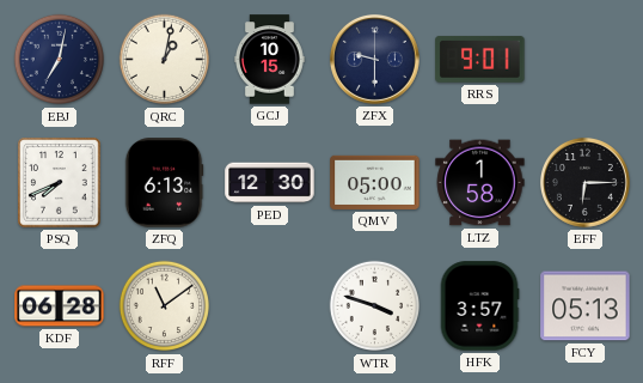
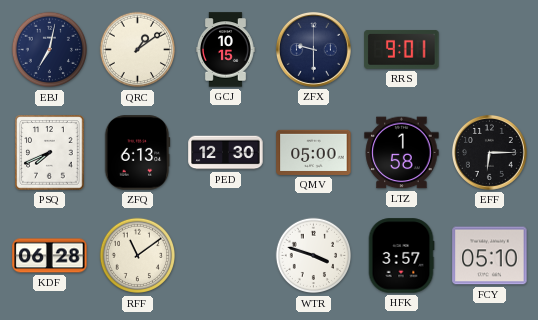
QRC: 1:02 -> 1:09
FCY: 05:13 -> 05:10
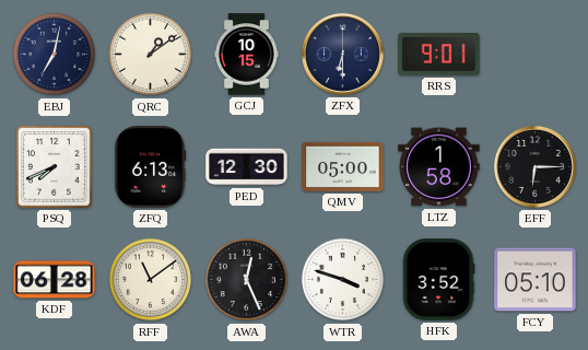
ZFX: 9:30 -> 6:30
AWA: none -> 12:26
HFK: 3:57 -> 3:52
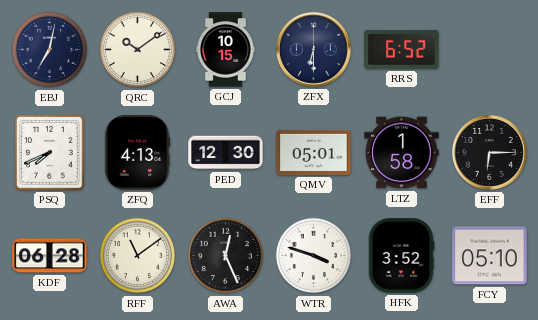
QRC: 1:09 -> 10:09
RRS: 9:01 -> 6:52
ZFQ: 6:13 -> 4:13
QMV: 05:00 -> 05:01
